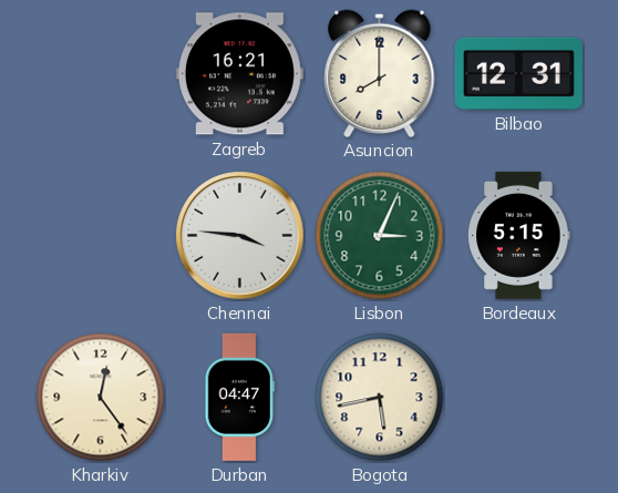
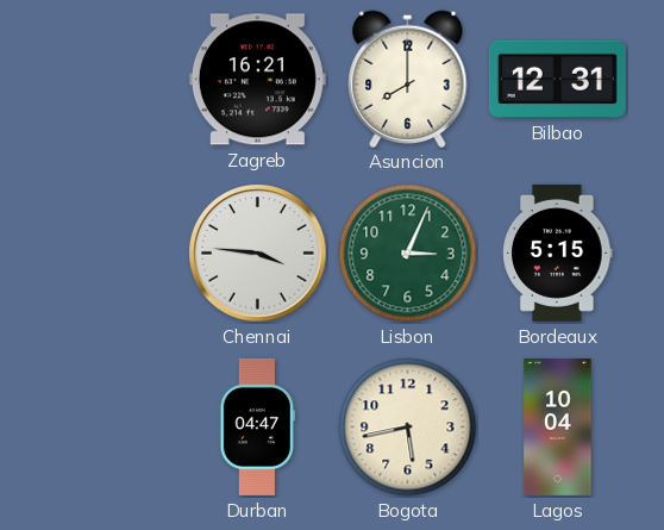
Kharkiv: 12:24 -> none
Lagos: none -> 10:04
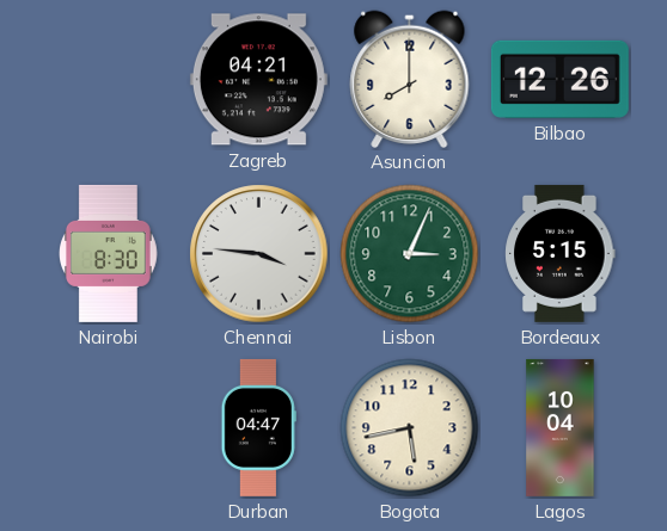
Zagreb: 16:21 -> 04:21
Bilbao: 12:31 -> 12:26
Nairobi: none -> 8:30
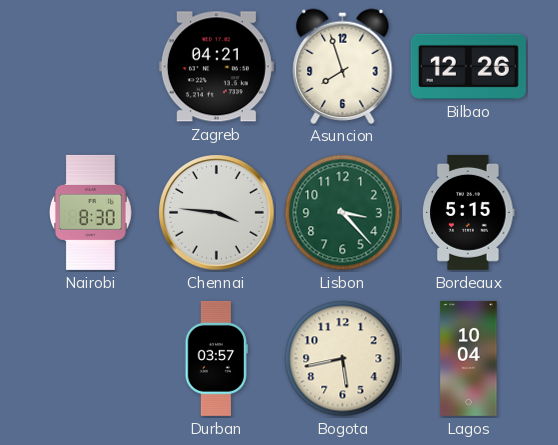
Asuncion: 8:00 -> 7:57
Lisbon: 3:04 -> 3:23
Durban: 04:47 -> 03:57
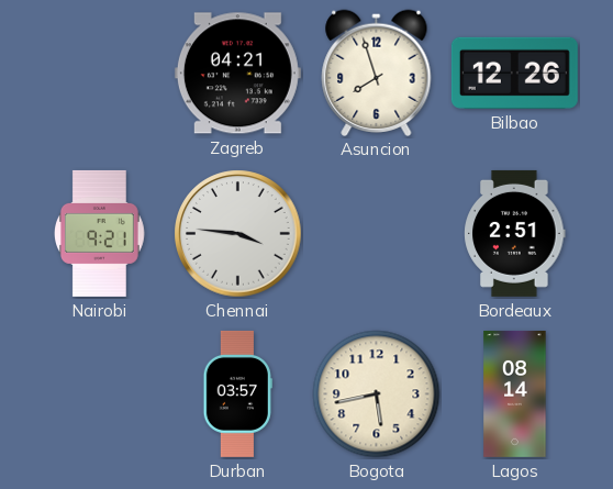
Nairobi: 8:30 -> 9:21
Lisbon: 3:23 -> none
Bordeaux: 5:15 -> 2:51
Lagos: 10:04 -> 08:14
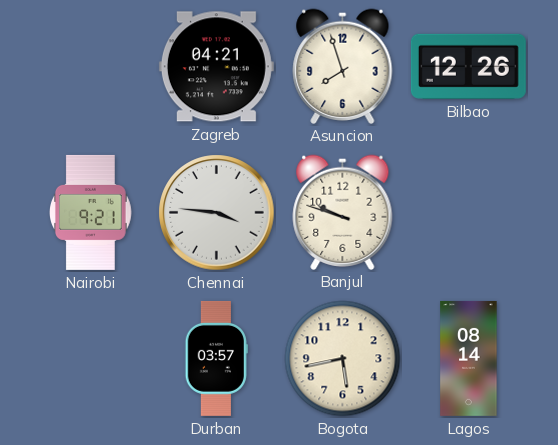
Banjul: none -> 9:48
Bordeaux: 2:51 -> none
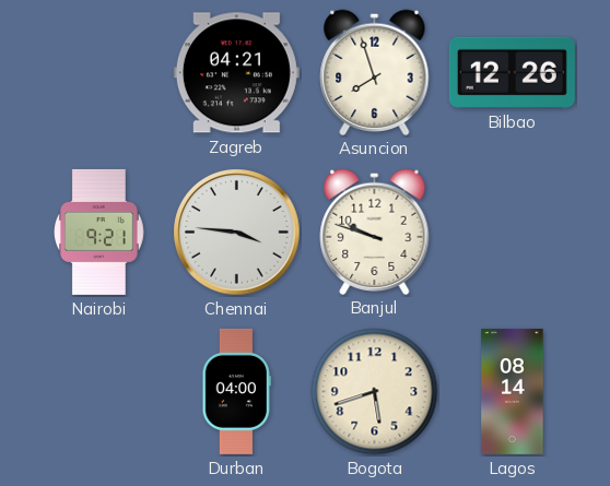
Durban: 03:57 -> 04:00
Bogota: 5:43 -> 5:42
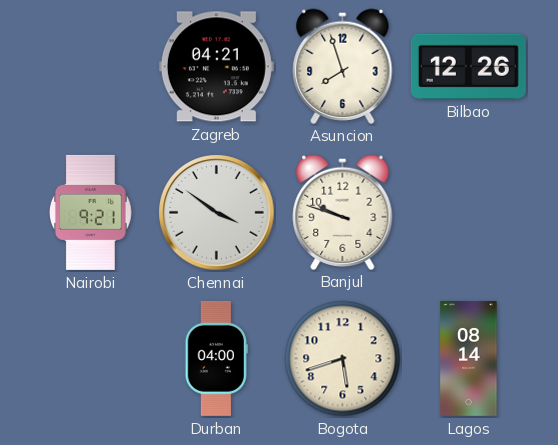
Chennai: 3:46 -> 3:51
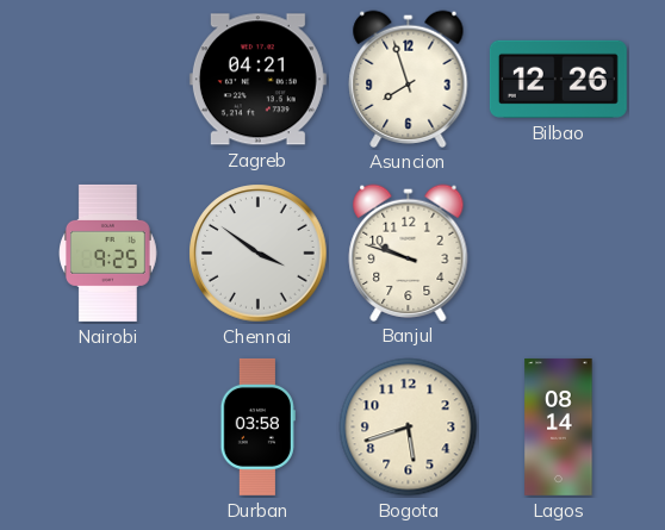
Nairobi: 9:21 -> 9:25
Durban: 04:00 -> 03:58
